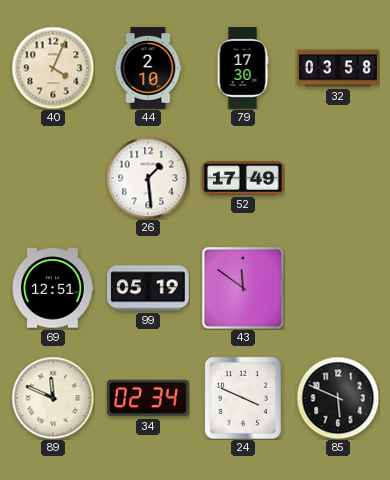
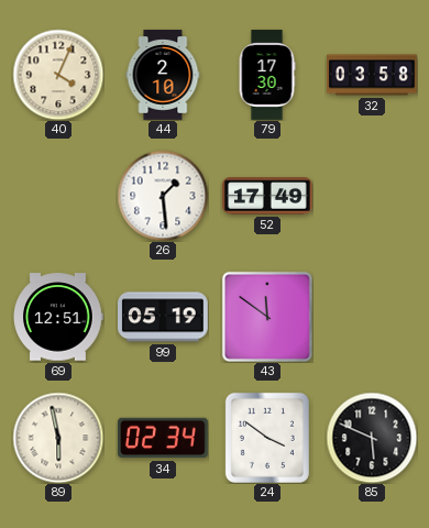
89: 11:49 -> 5:58
24: 3:49 -> 3:51
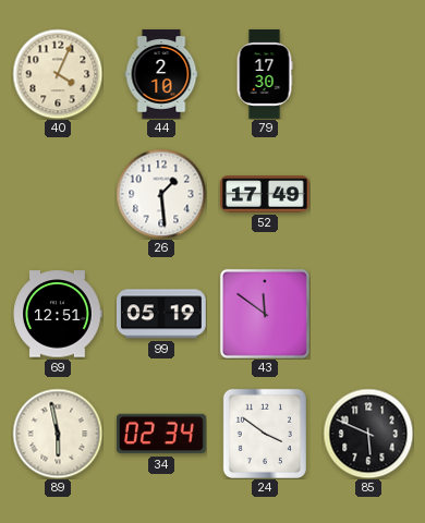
32: 03:58 -> none
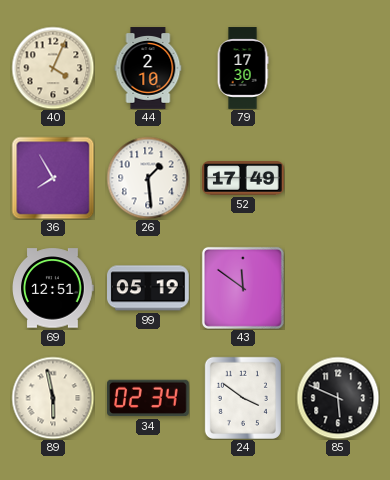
36: none -> 7:55
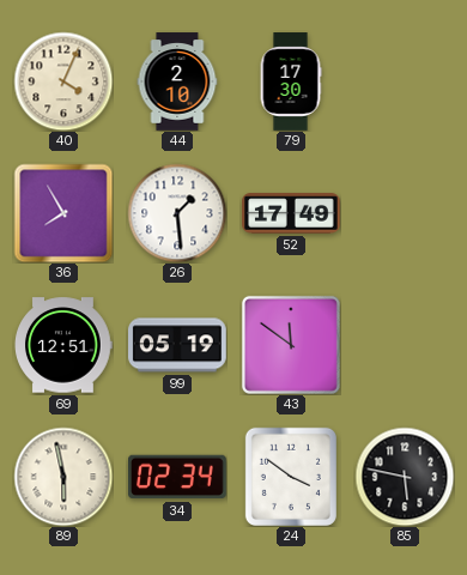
85: 5:49 -> 5:47
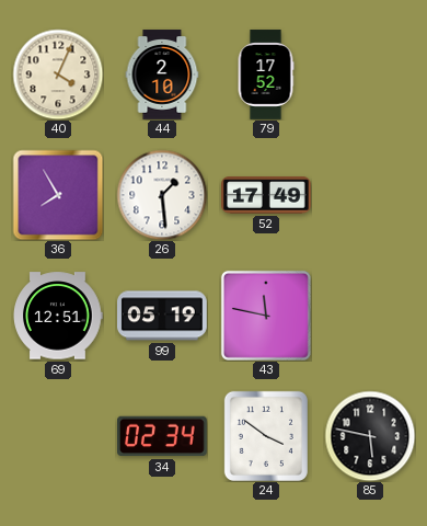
79: 17:30 -> 17:52
43: 11:51 -> 11:47
89: 5:58 -> none
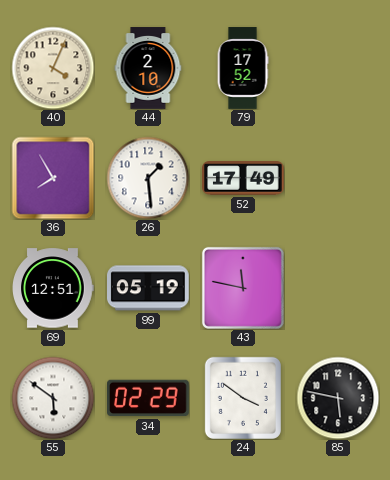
55: none -> 5:51
34: 02:34 -> 02:29
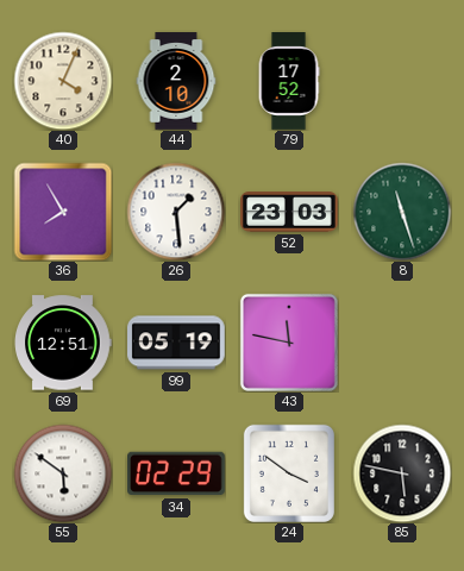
52: 17:49 -> 23:03
8: none -> 11:27
